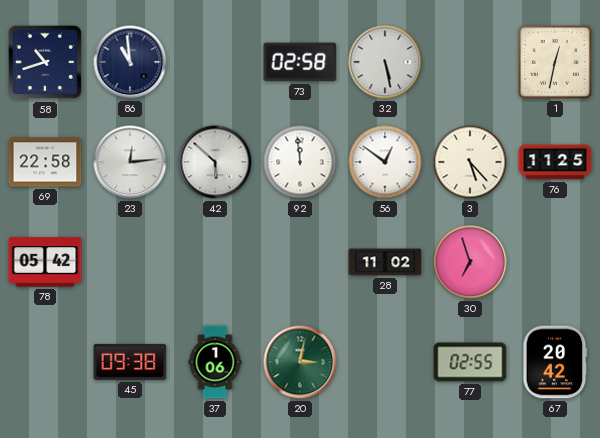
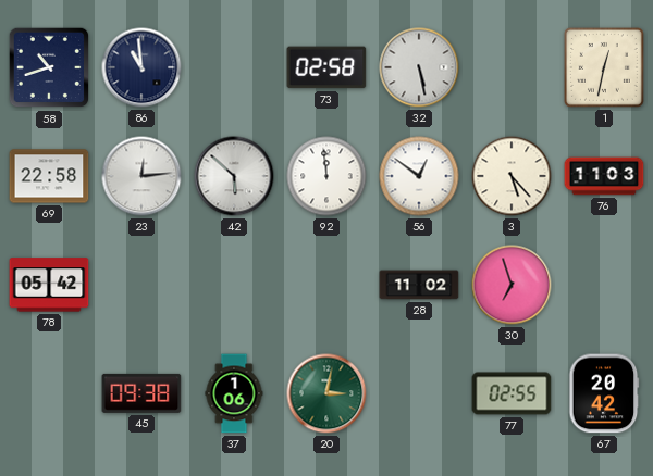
76: 11:25 -> 11:03
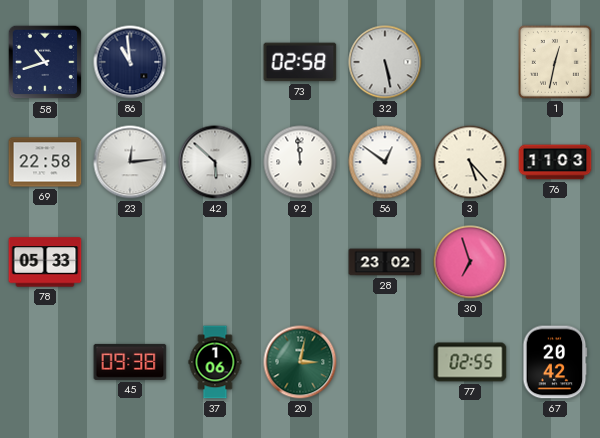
78: 05:42 -> 05:33
28: 11:02 -> 23:02
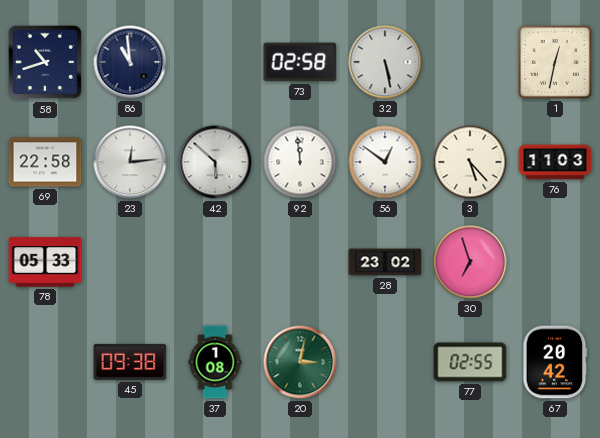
37: 1:06 -> 1:08
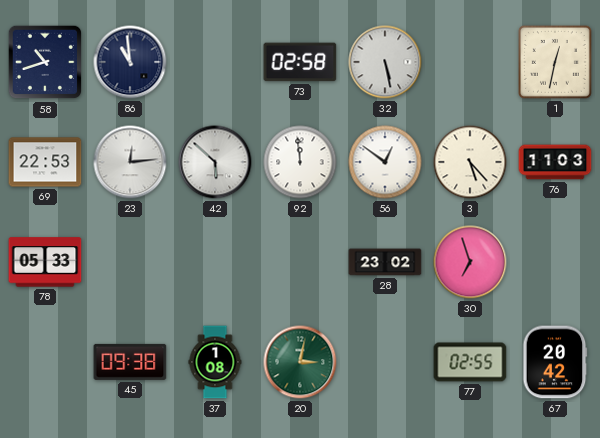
69: 22:58 -> 22:53
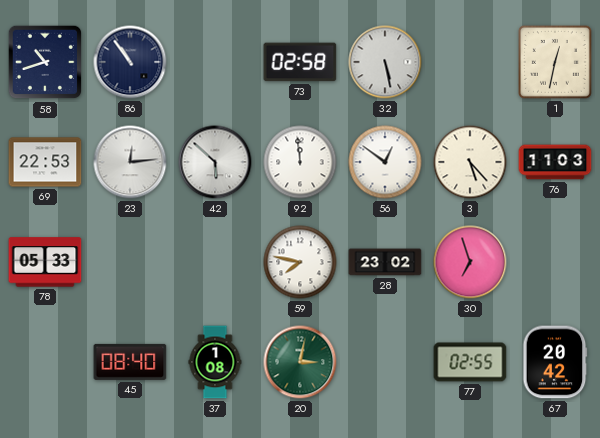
86: 10:59 -> 10:54
59: none -> 7:47
45: 09:38 -> 08:40
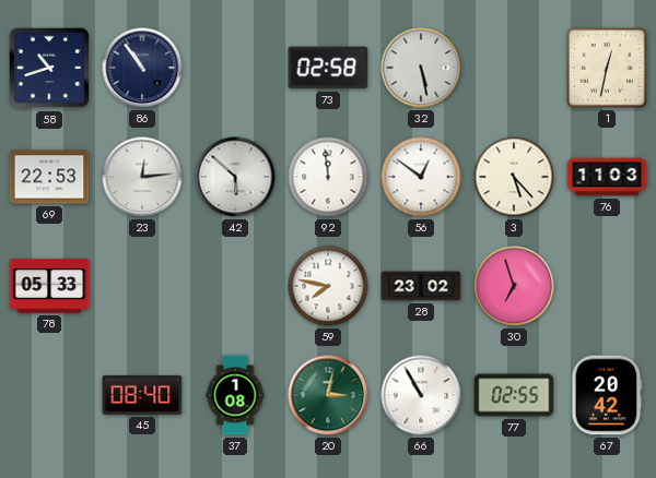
66: none -> 10:55
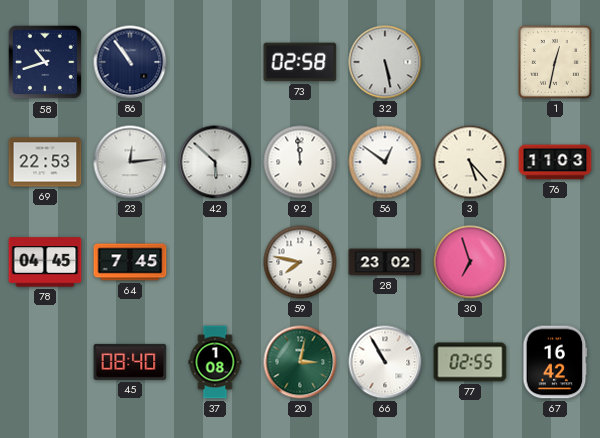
78: 05:33 -> 04:45
64: none -> 7:45
67: 20:42 -> 16:42
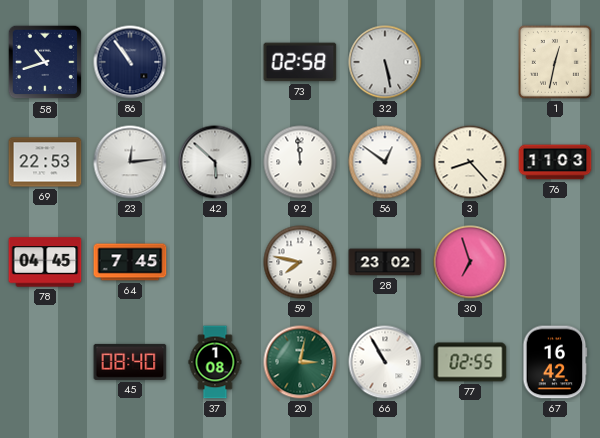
3: 5:23 -> 8:23
